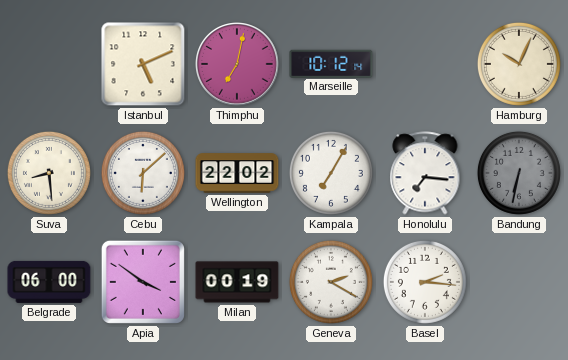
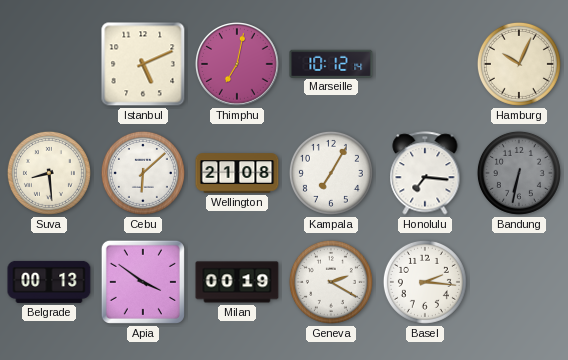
Wellington: 22:02 -> 21:08
Belgrade: 06:00 -> 00:13
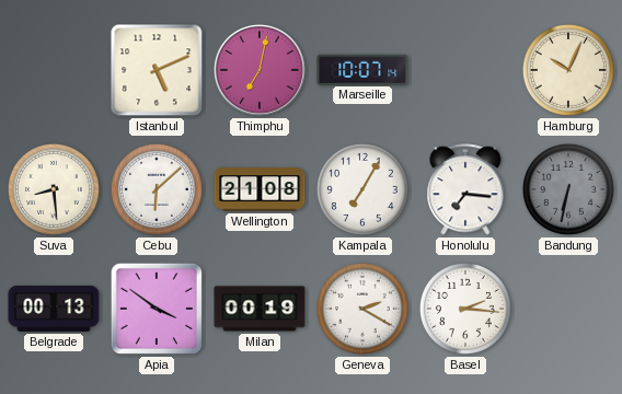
Marseille: 10:12 -> 10:07
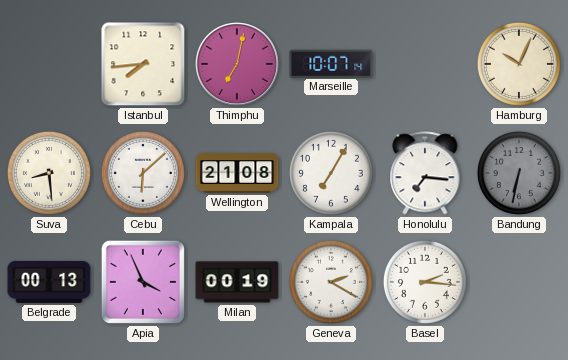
Istanbul: 5:11 -> 7:44
Apia: 3:51 -> 3:56
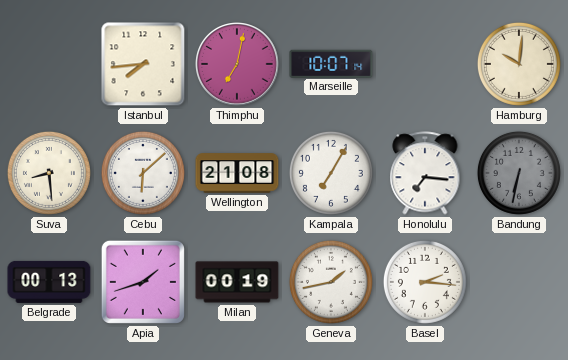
Hamburg: 10:04 -> 10:01
Apia: 3:56 -> 1:42
Geneva: 2:20 -> 1:43
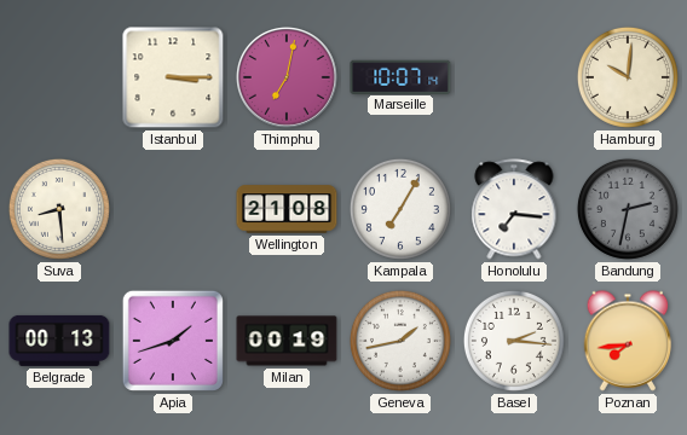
Istanbul: 7:44 -> 3:15
Cebu: 6:08 -> none
Bandung: 6:32 -> 2:32
Poznan: none -> 7:44
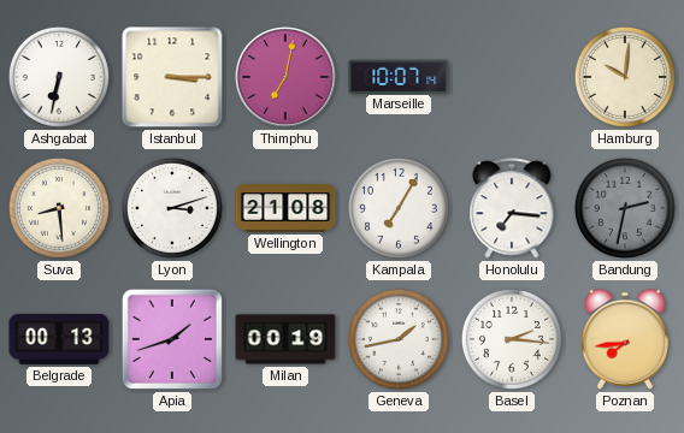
Ashgabat: none -> 6:32
Lyon: none -> 3:12
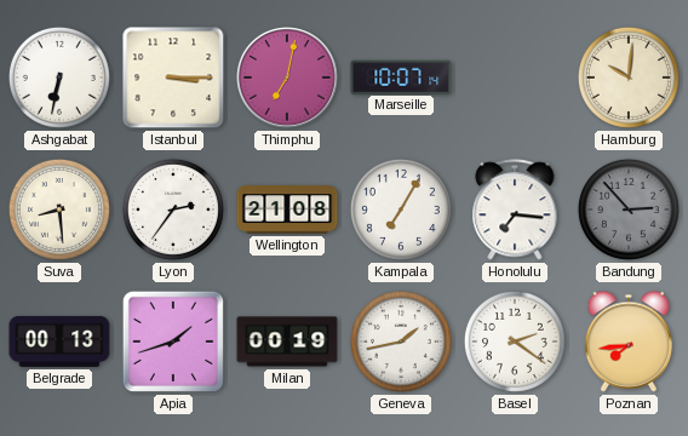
Lyon: 3:12 -> 2:36
Bandung: 2:32 -> 2:53
Basel: 2:16 -> 2:21
